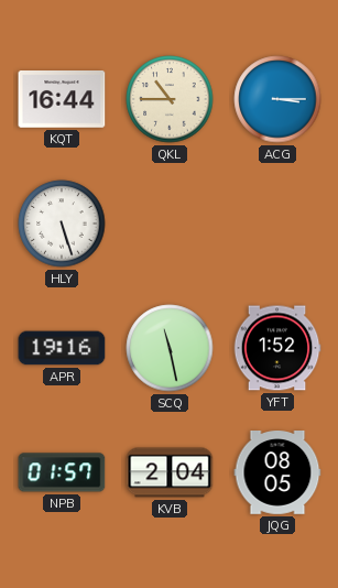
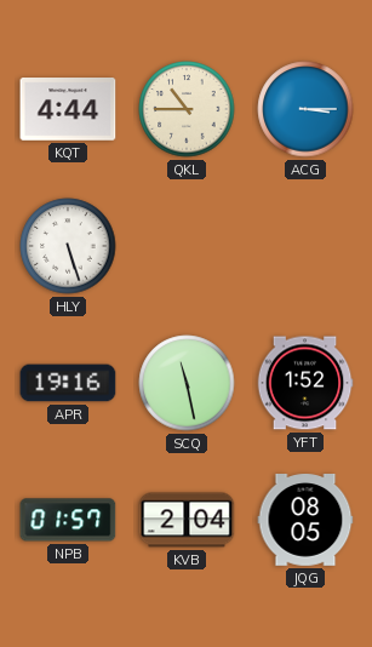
KQT: 16:44 -> 4:44
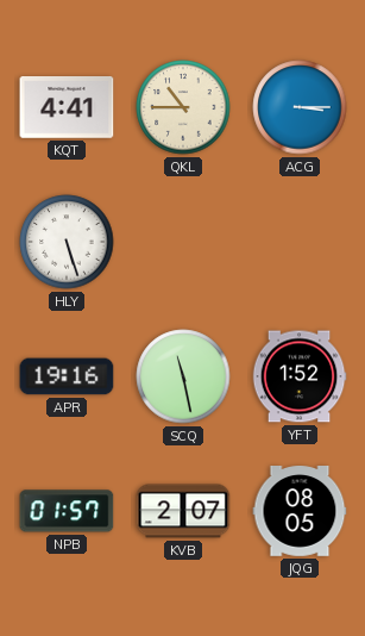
KQT: 4:44 -> 4:41
KVB: 2:04 -> 2:07
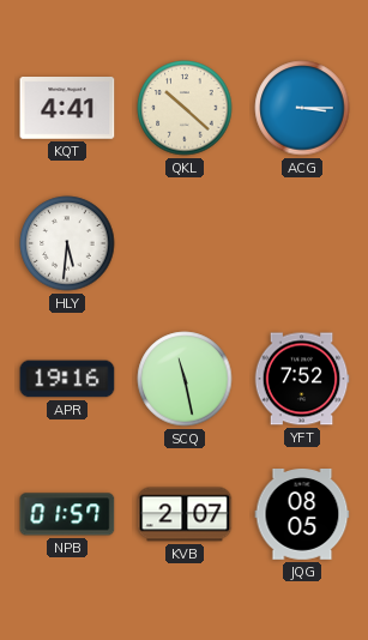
QKL: 10:45 -> 10:22
HLY: 5:27 -> 5:31
YFT: 1:52 -> 7:52
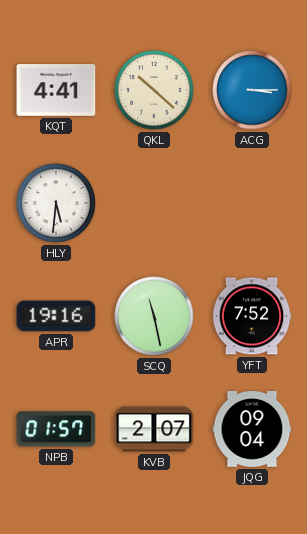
JQG: 08:05 -> 09:04
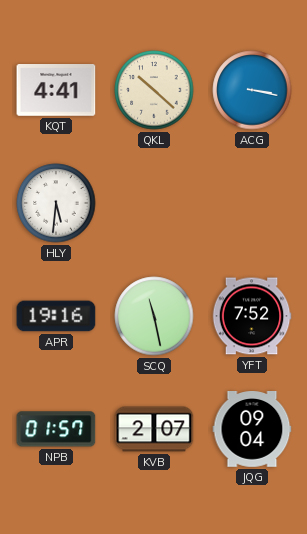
ACG: 3:15 -> 3:17
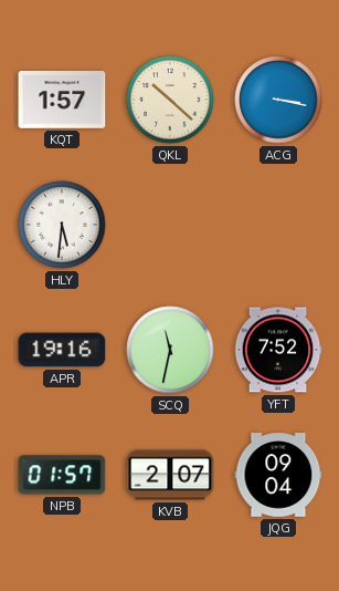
KQT: 4:41 -> 1:57
SCQ: 11:28 -> 11:32
